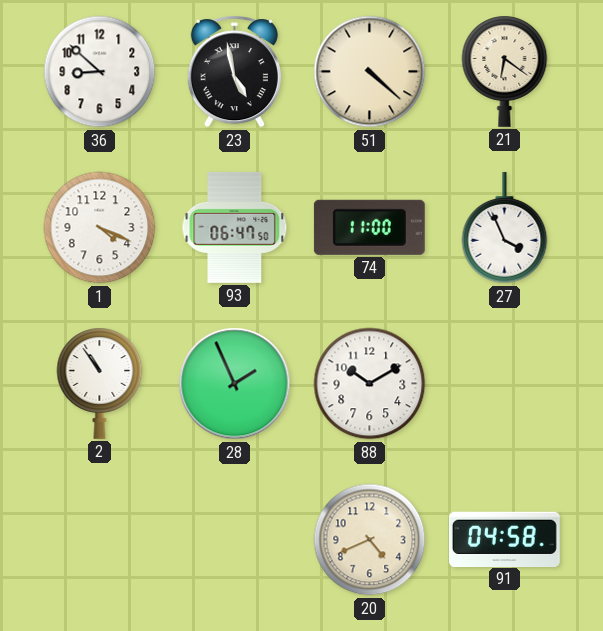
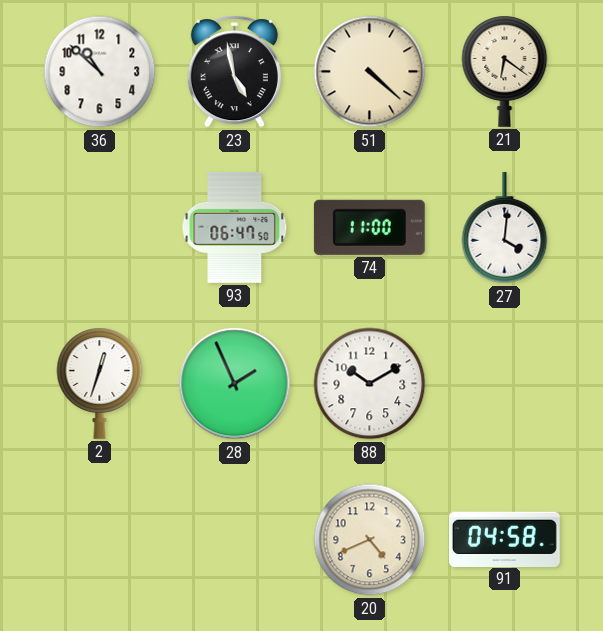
36: 8:52 -> 10:52
1: 4:19 -> none
27: 3:56 -> 4:01
2: 10:54 -> 12:33
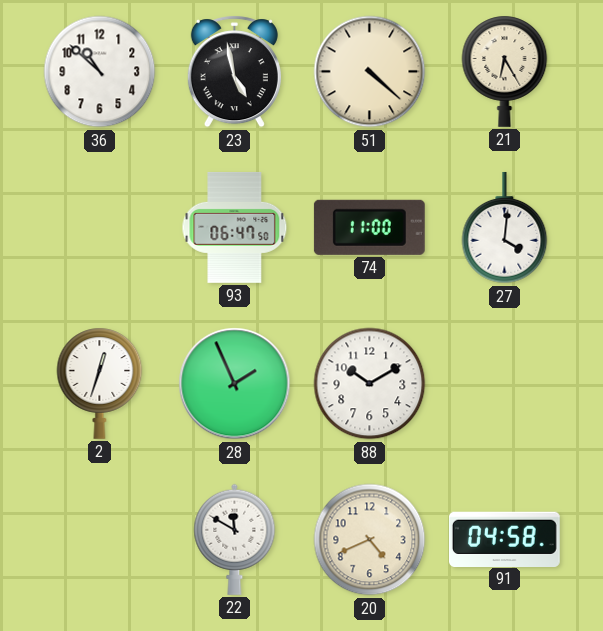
21: 6:21 -> 6:25
22: none -> 11:50
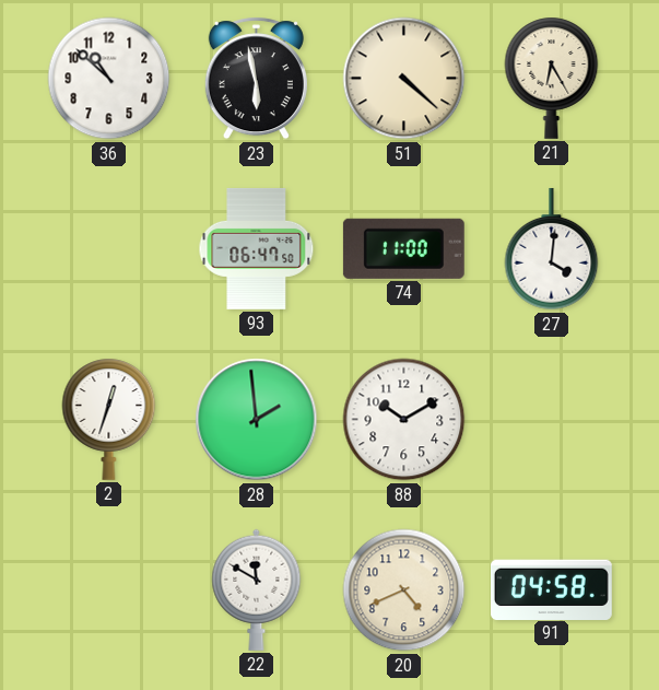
23: 4:58 -> 5:58
28: 1:56 -> 1:59
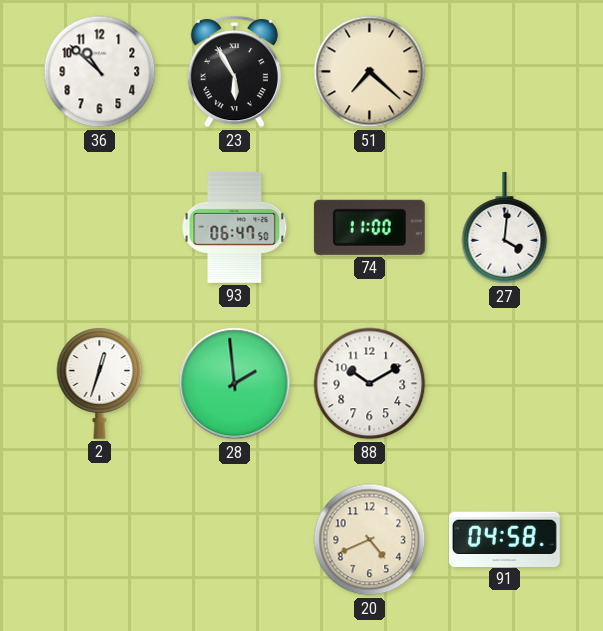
23: 5:58 -> 5:55
51: 4:22 -> 7:22
21: 6:25 -> none
22: 11:50 -> none
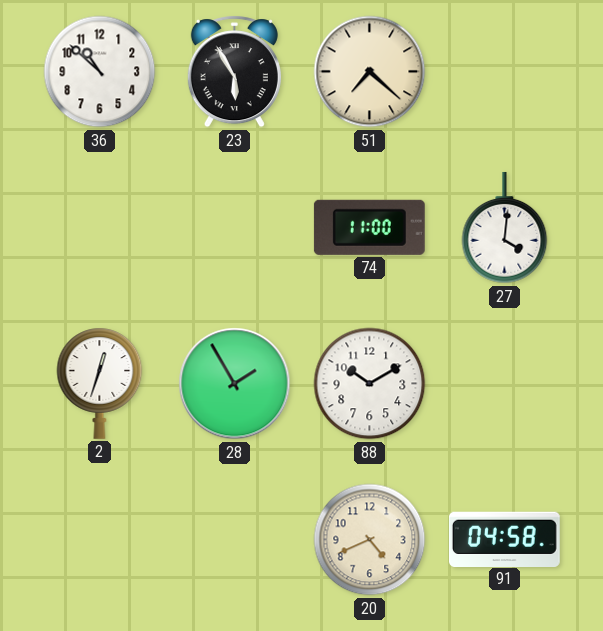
93: 06:47 -> none
28: 1:59 -> 1:55
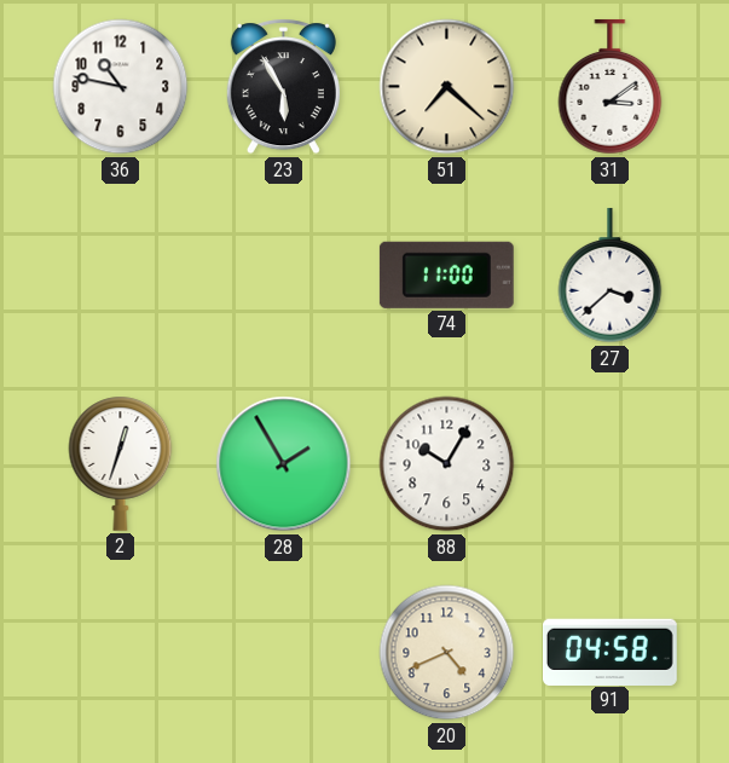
36: 10:52 -> 10:47
31: none -> 3:09
27: 4:01 -> 3:38
88: 10:10 -> 10:05
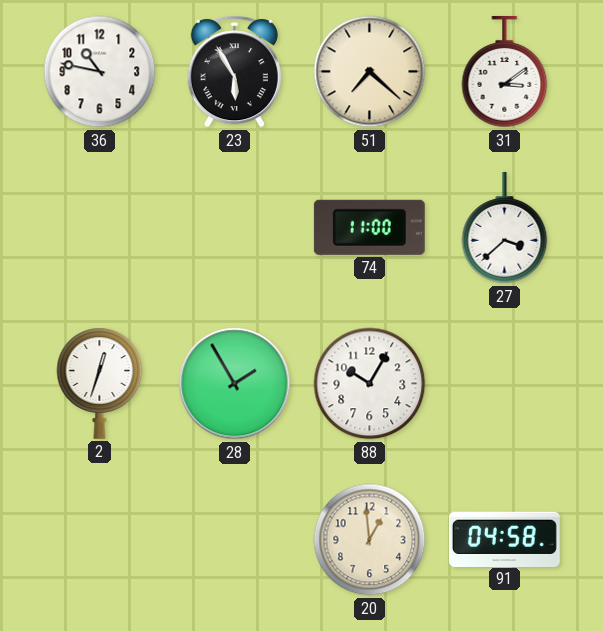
20: 4:41 -> 12:59
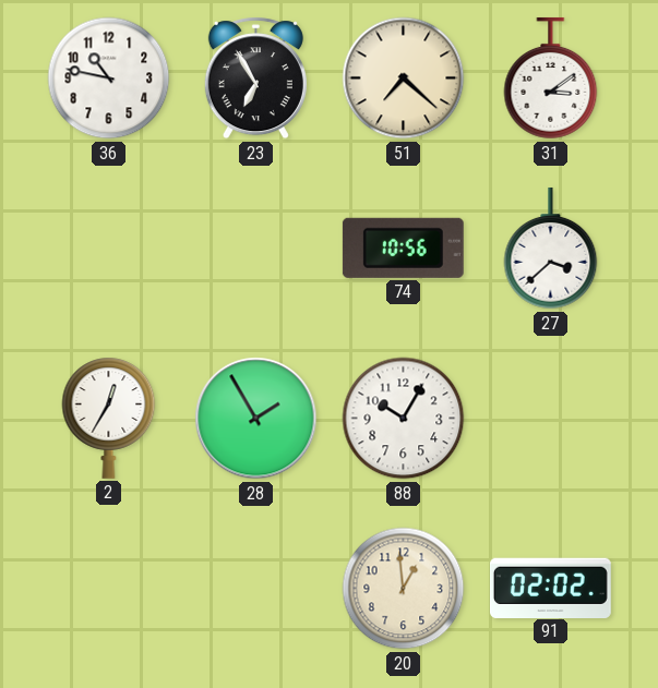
23: 5:55 -> 6:55
74: 11:00 -> 10:56
2: 12:33 -> 12:35
91: 04:58 -> 02:02
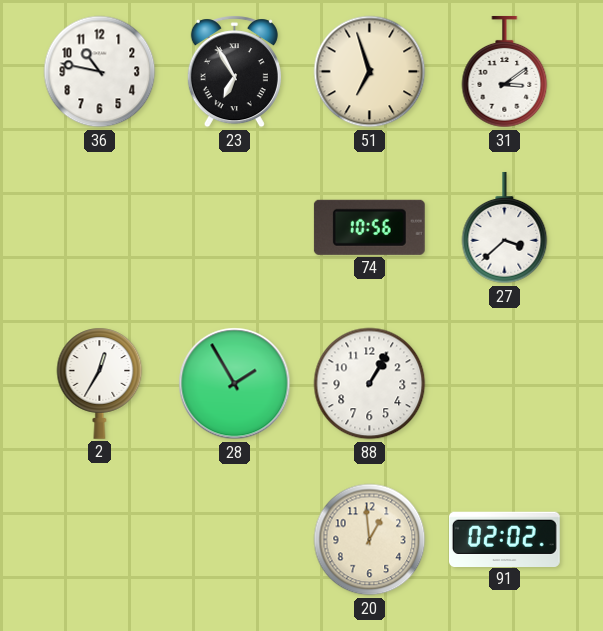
51: 7:22 -> 6:57
88: 10:05 -> 1:05
